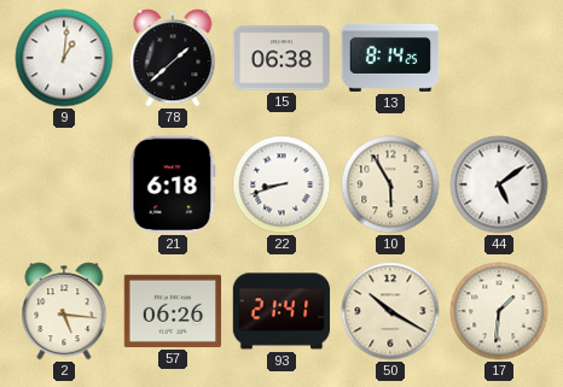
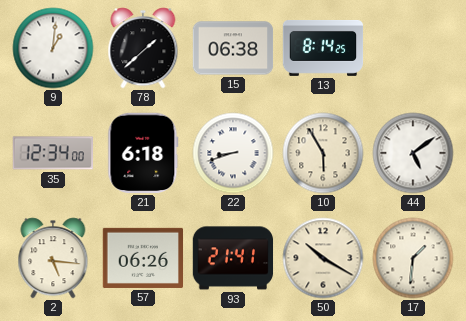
35: none -> 12:34
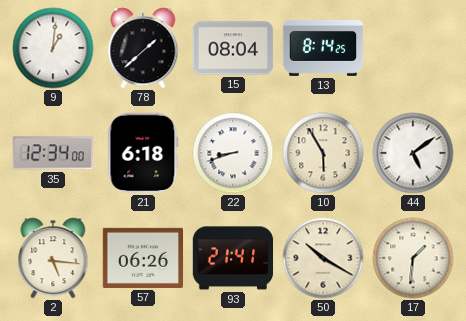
15: 06:38 -> 08:04
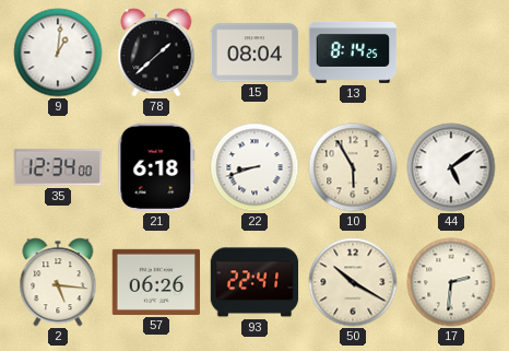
93: 21:41 -> 22:41
17: 1:31 -> 2:31
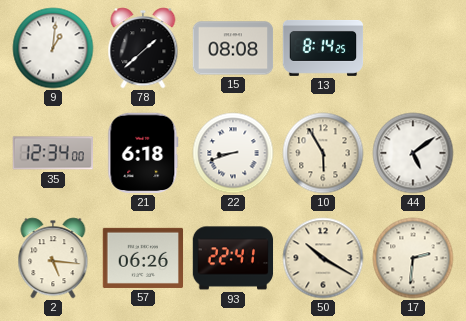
15: 08:04 -> 08:08
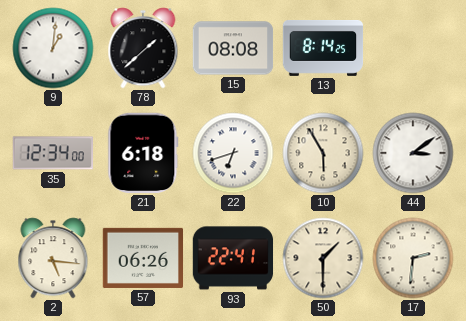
22: 8:42 -> 6:42
44: 5:09 -> 3:09
50: 10:20 -> 1:30
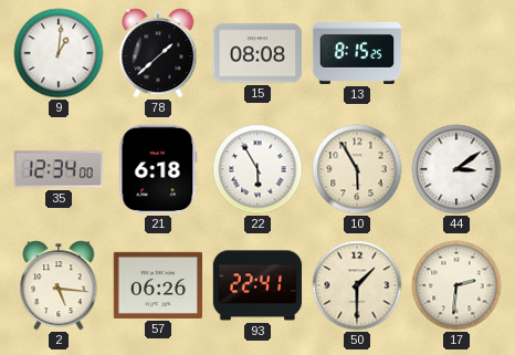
13: 8:14 -> 8:15
22: 6:42 -> 5:55
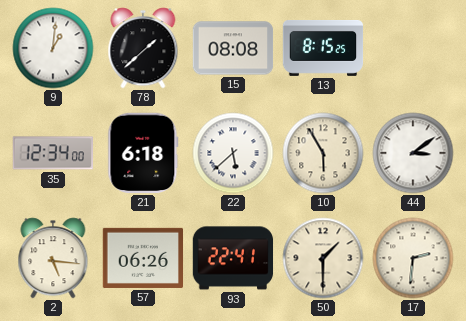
22: 5:55 -> 5:38
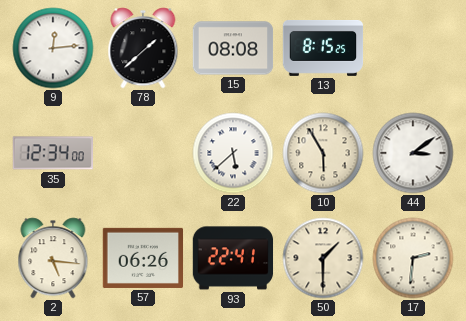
9: 1:01 -> 12:14
21: 6:18 -> none
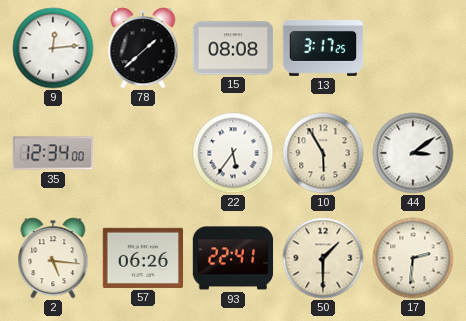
13: 8:15 -> 3:17
22: 5:38 -> 5:36
